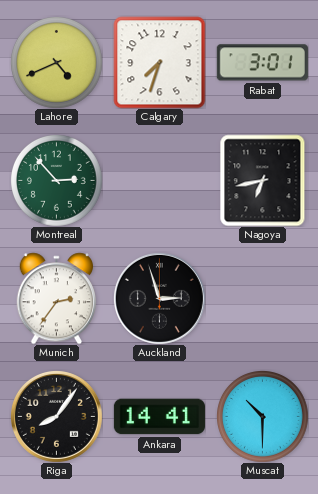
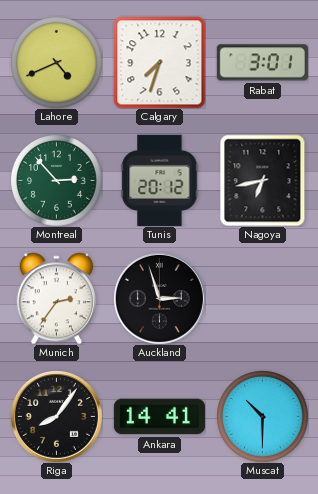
Tunis: none -> 20:12
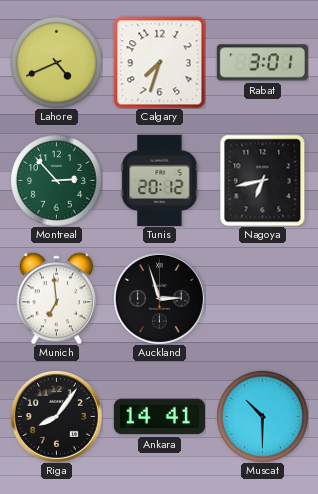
Munich: 2:36 -> 6:59
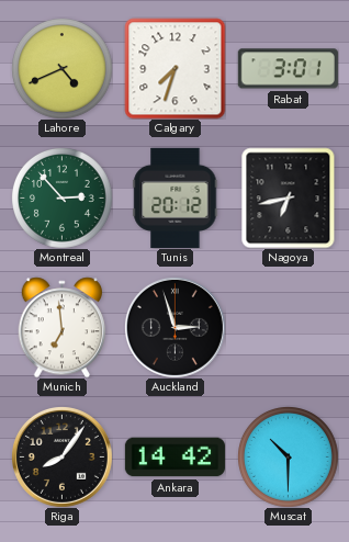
Ankara: 14:41 -> 14:42
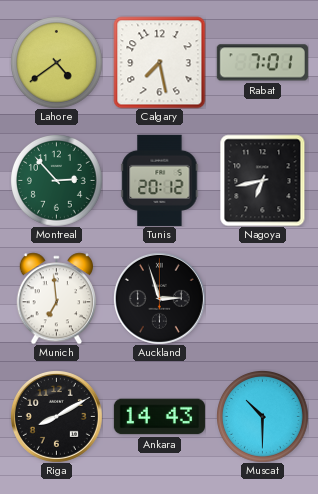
Lahore: 4:41 -> 4:39
Calgary: 7:33 -> 7:28
Rabat: 3:01 -> 7:01
Riga: 8:06 -> 8:10
Ankara: 14:42 -> 14:43
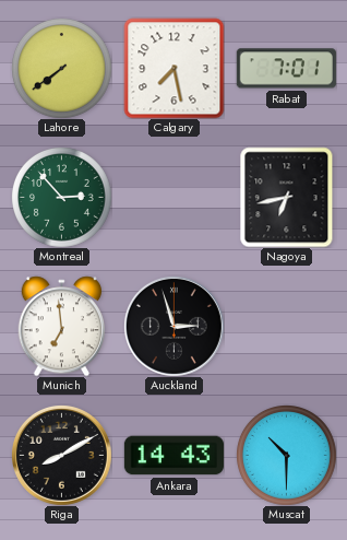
Lahore: 4:39 -> 7:39
Tunis: 20:12 -> none
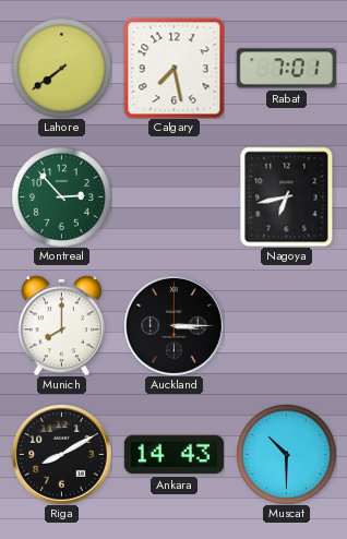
Munich: 6:59 -> 8:00
Auckland: 2:57 -> 3:15
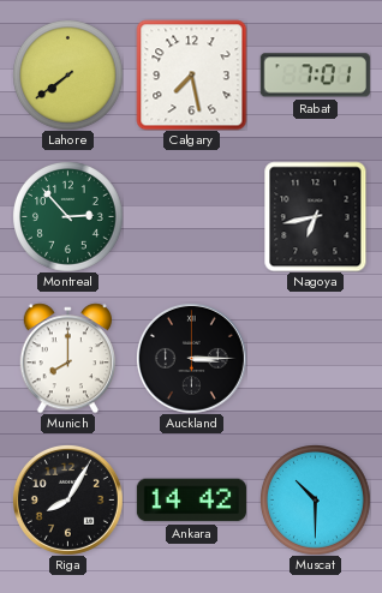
Riga: 8:10 -> 8:05
Ankara: 14:43 -> 14:42
